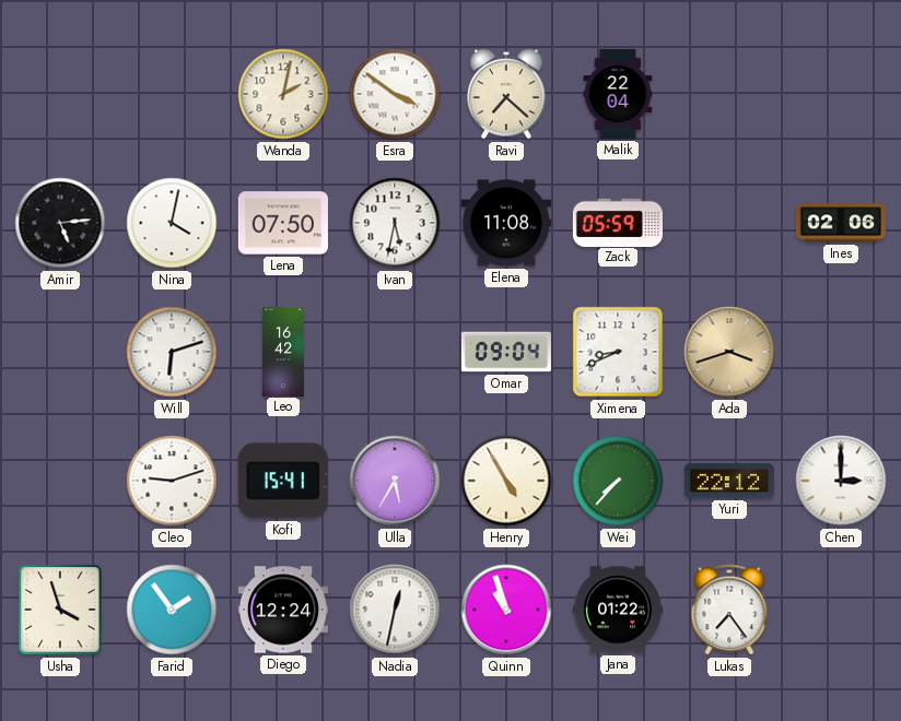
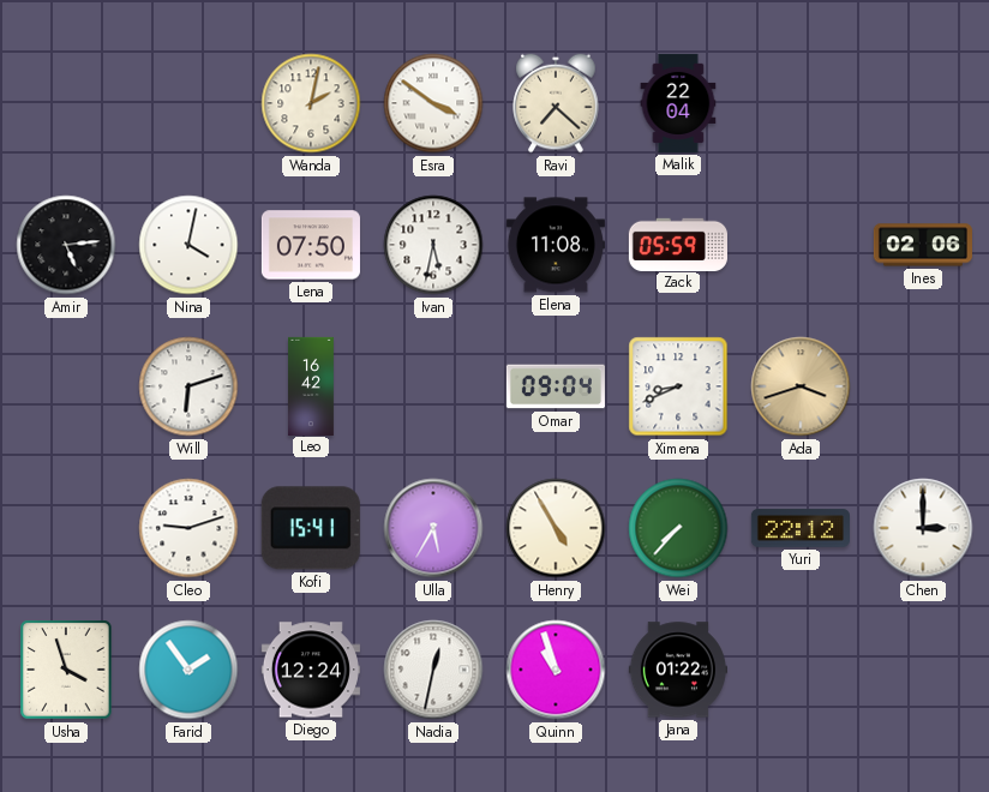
Lukas: 7:24 -> none
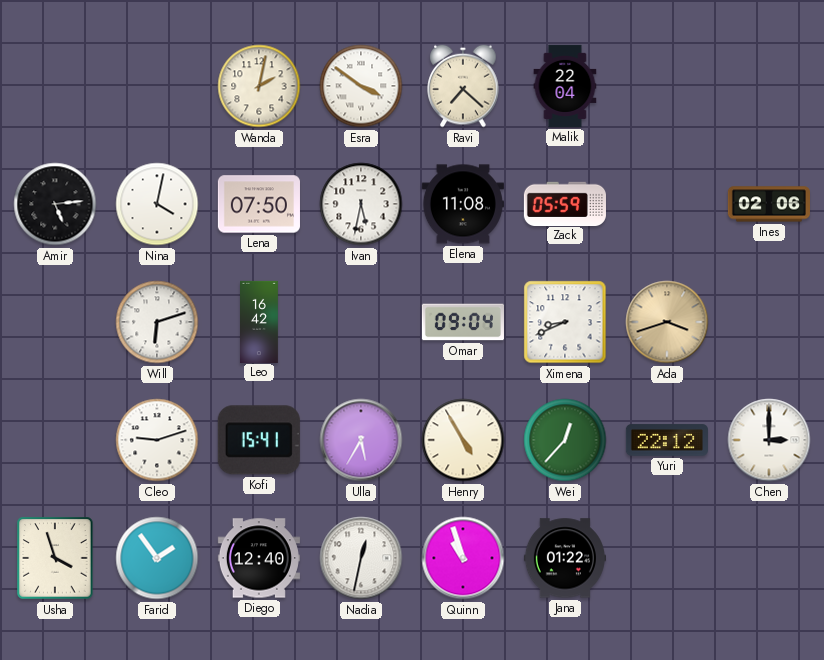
Wei: 7:37 -> 12:37
Diego: 12:24 -> 12:40
